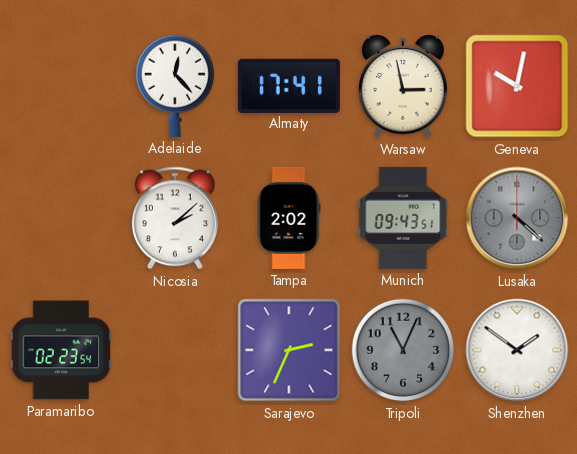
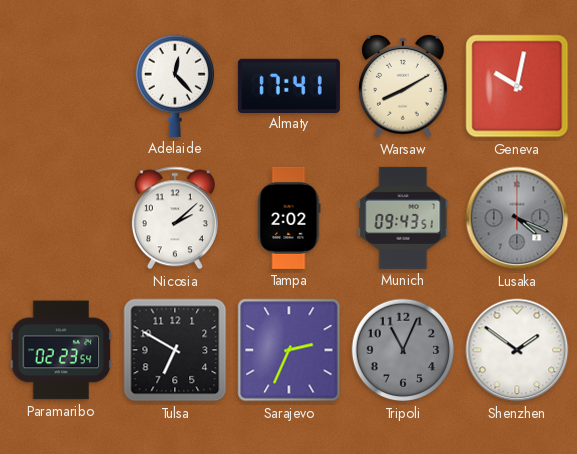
Warsaw: 2:58 -> 8:10
Lusaka: 4:22 -> 4:19
Tulsa: none -> 6:50
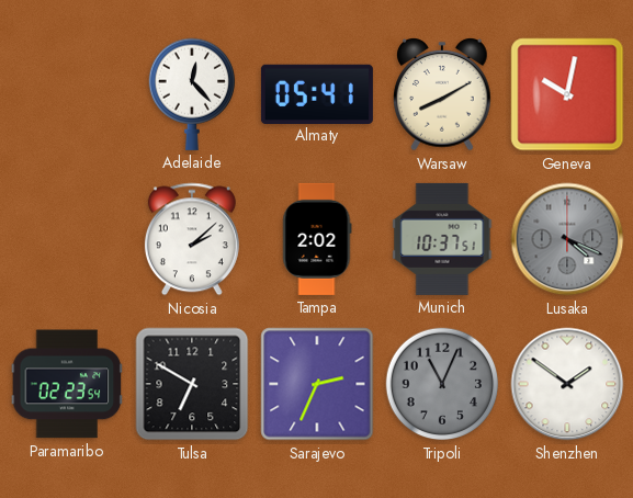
Almaty: 17:41 -> 05:41
Munich: 09:43 -> 10:37
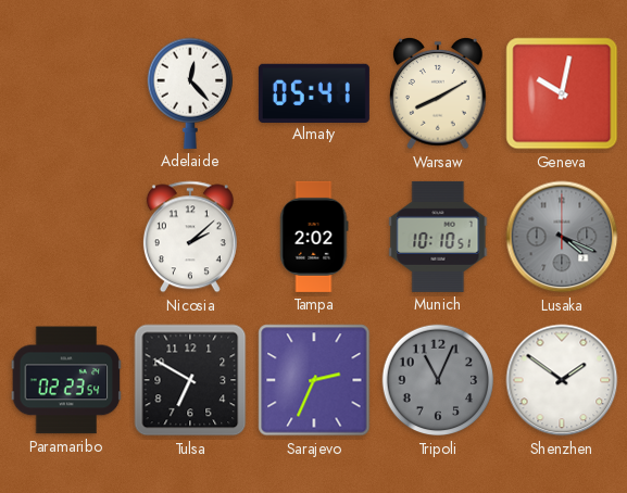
Munich: 10:37 -> 10:10
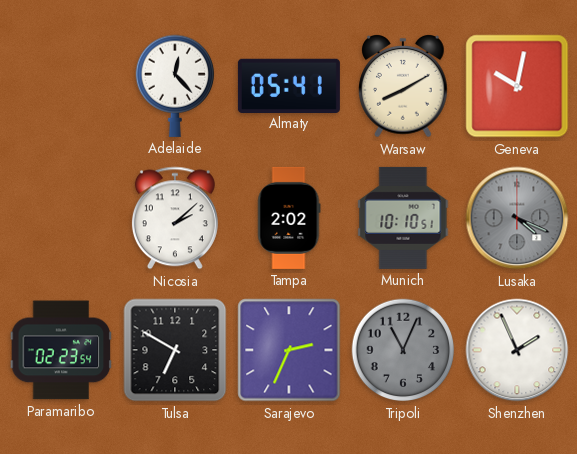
Shenzhen: 1:51 -> 1:56
